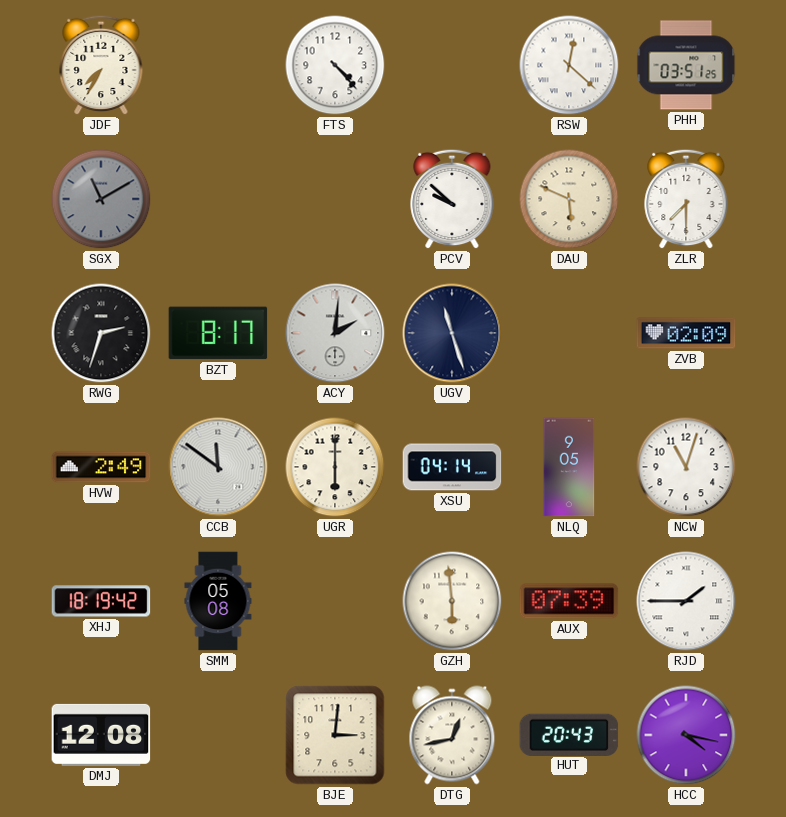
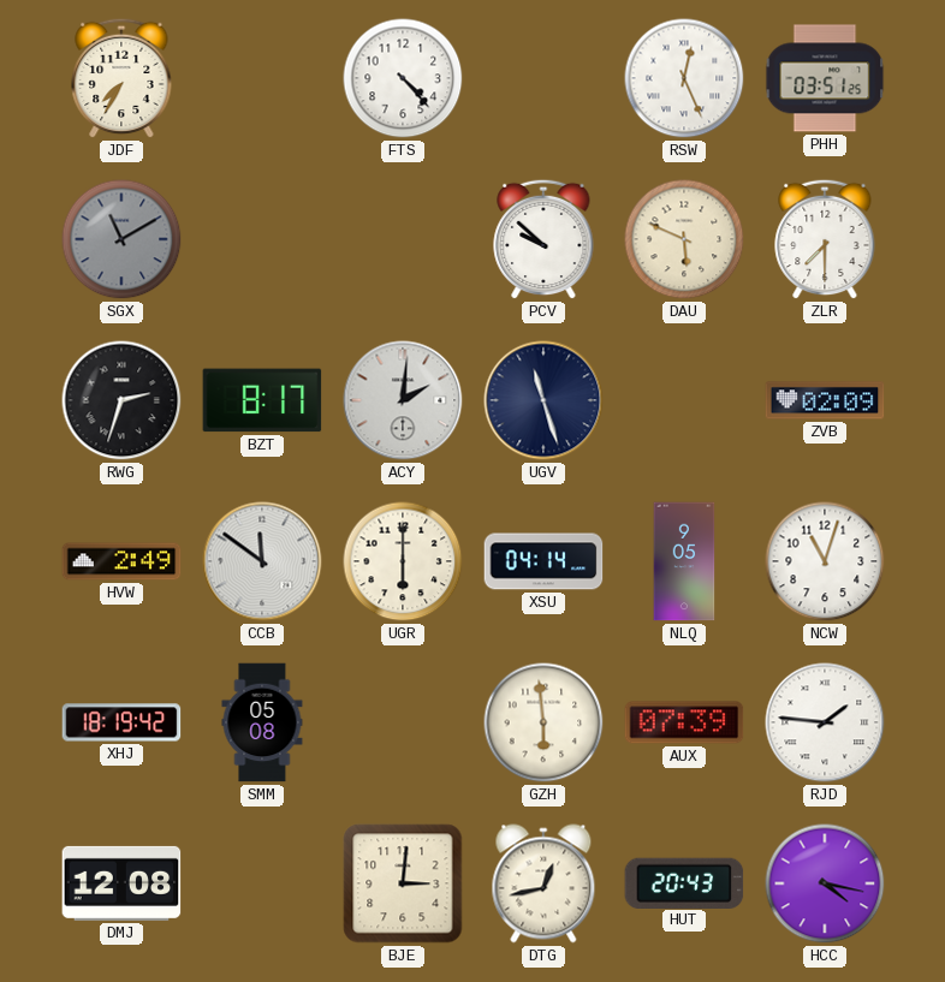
RSW: 12:22 -> 12:26
RJD: 1:45 -> 1:46
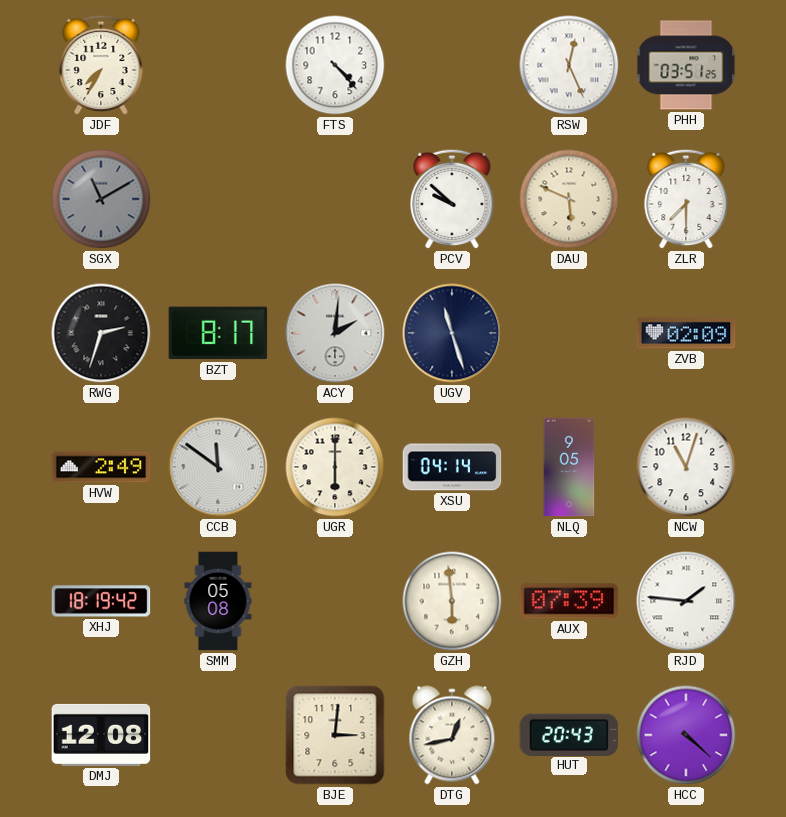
HCC: 4:17 -> 4:22
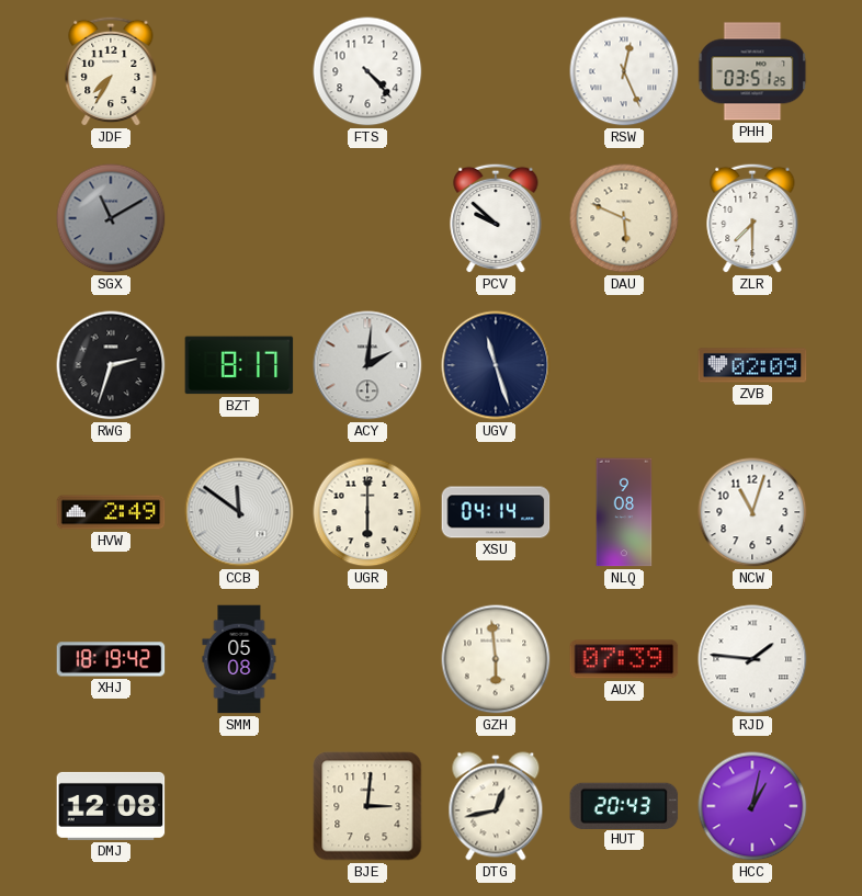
NLQ: 9:05 -> 9:08
HCC: 4:22 -> 1:02
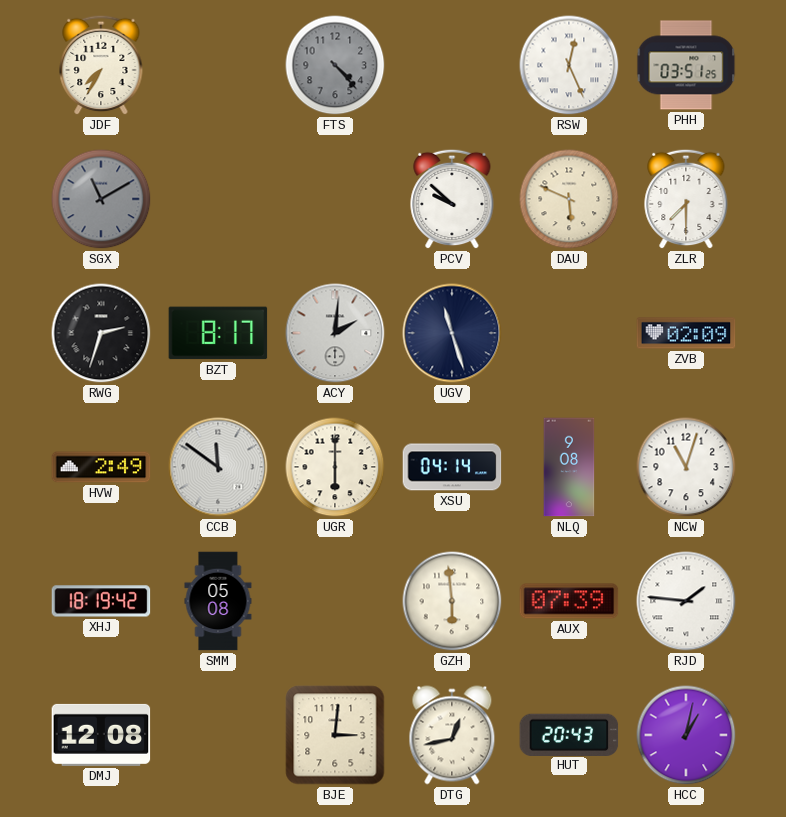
FTS dial: white -> grey
